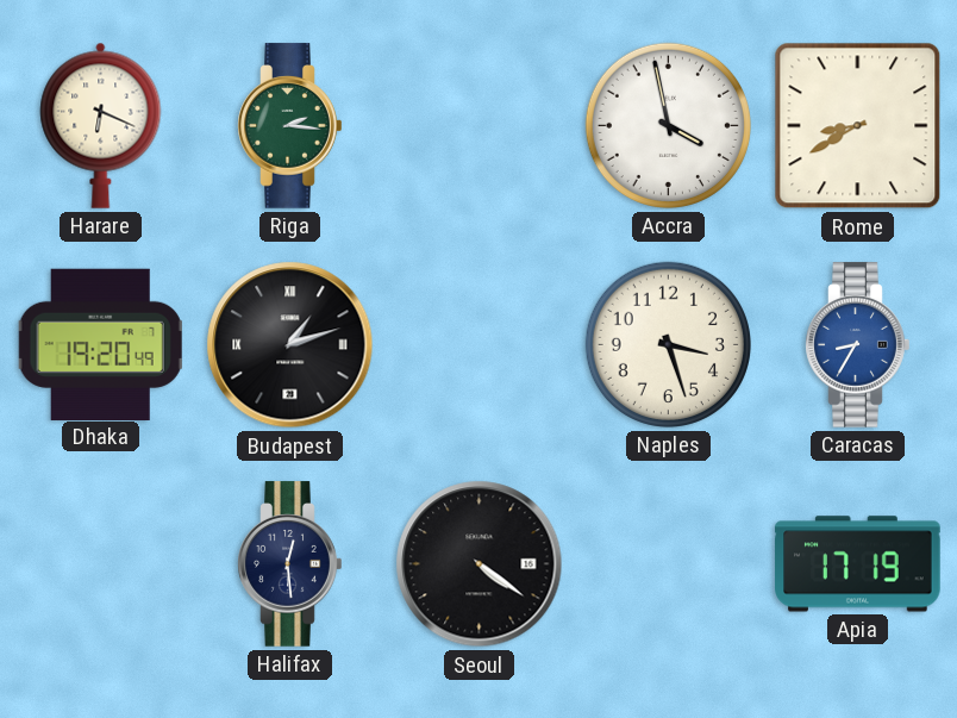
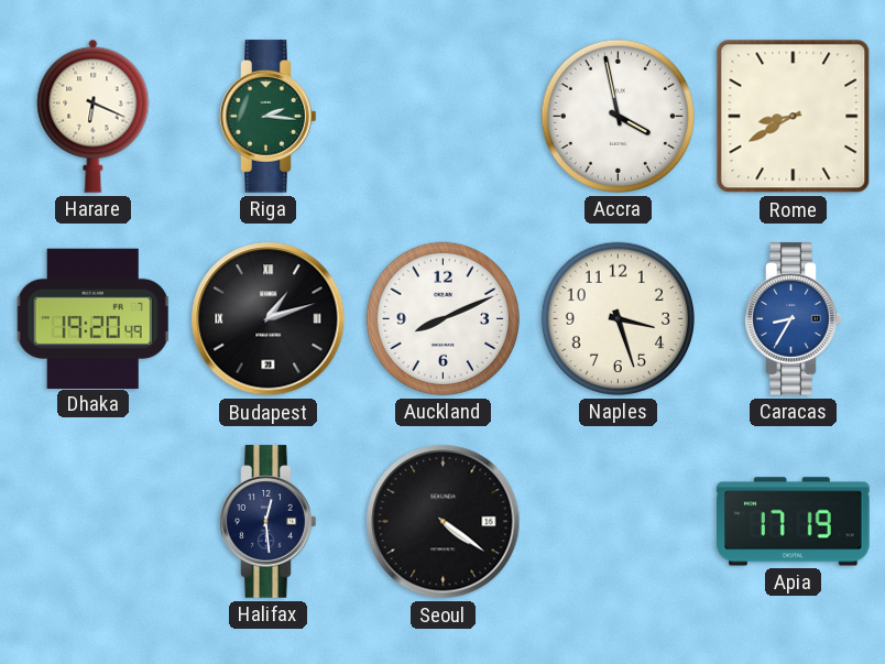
Auckland: none -> 8:11
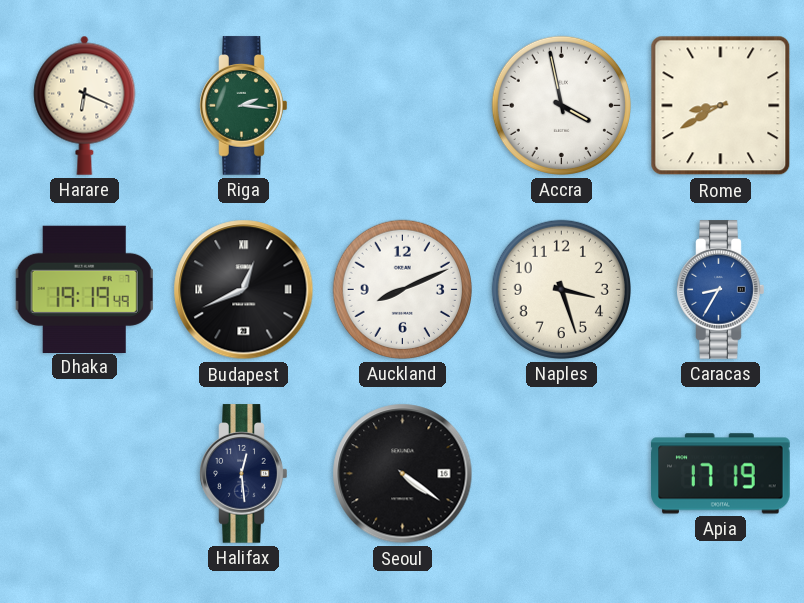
Dhaka: 19:20 -> 19:19
Budapest: 1:12 -> 12:41
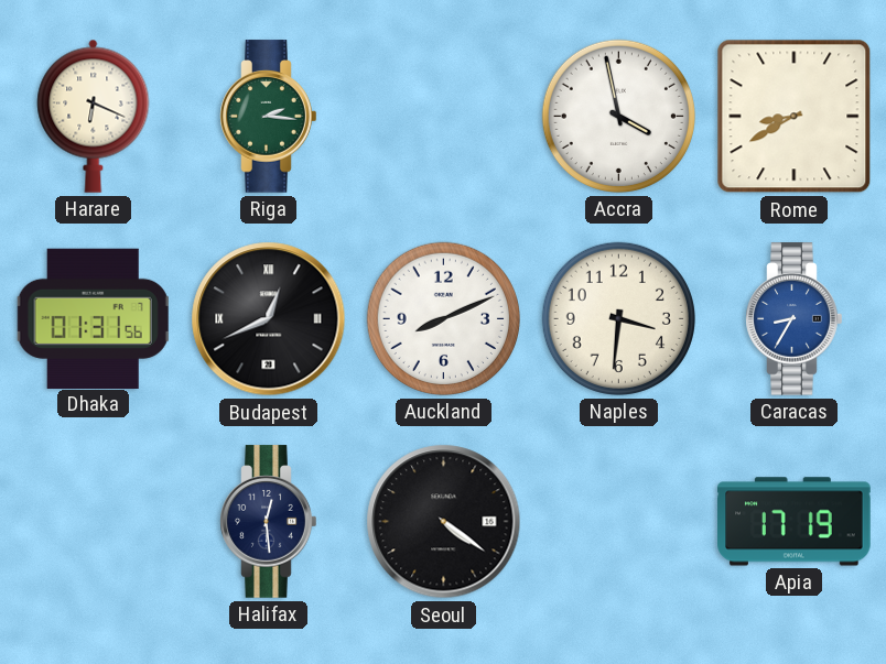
Dhaka: 19:19 -> 01:31
Naples: 3:27 -> 3:31
